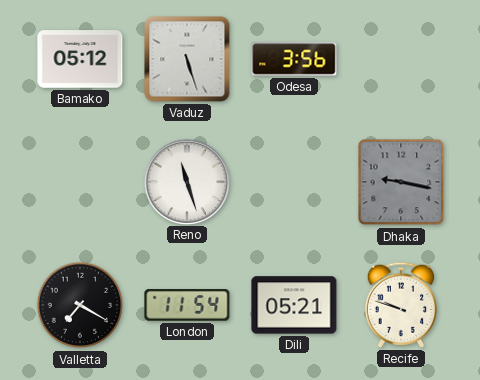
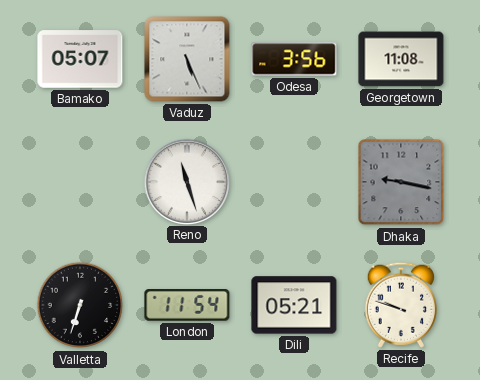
Bamako: 05:12 -> 05:07
Vaduz: 5:27 -> 5:26
Georgetown: none -> 11:08
Valletta: 7:20 -> 6:33
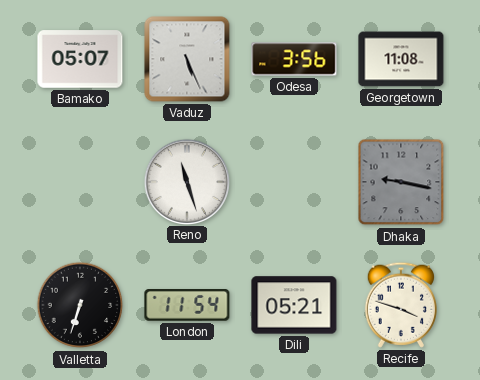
Recife: 9:48 -> 3:48
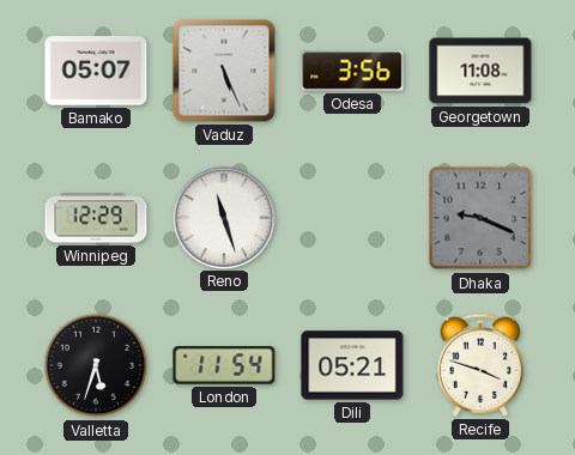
Winnipeg: none -> 12:29
Dhaka: 9:17 -> 9:19
Valletta: 6:33 -> 5:33
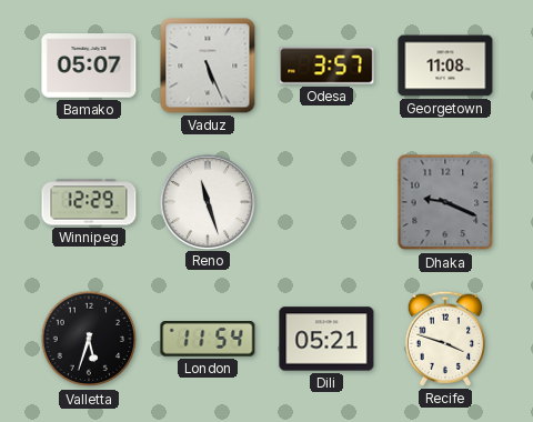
Odesa: 3:56 -> 3:57
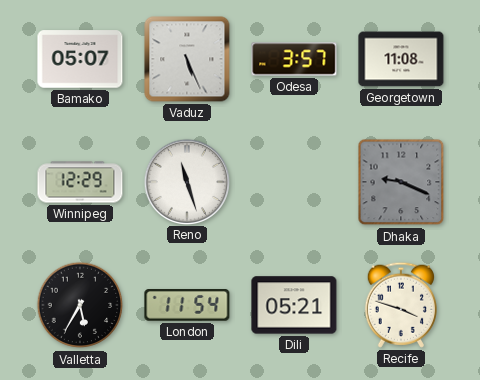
Valletta: 5:33 -> 5:35
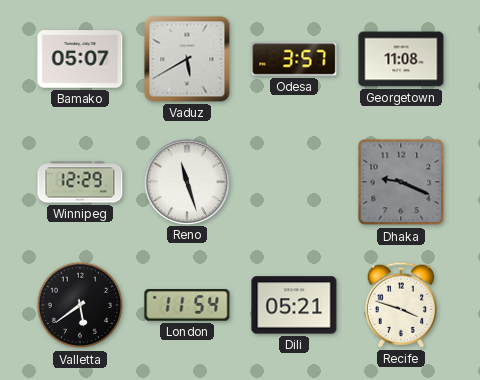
Vaduz: 5:26 -> 5:40
Valletta: 5:35 -> 5:39
